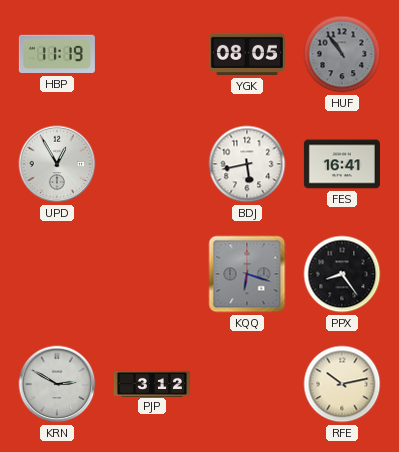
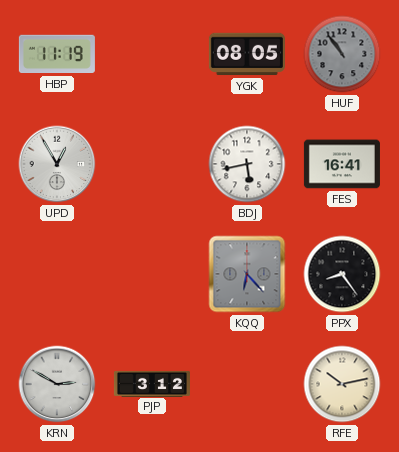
KQQ: 6:18 -> 6:23
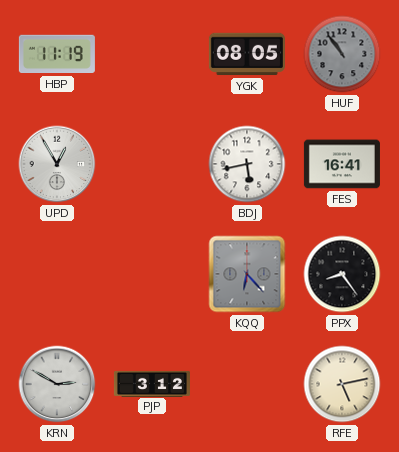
RFE: 10:13 -> 5:13
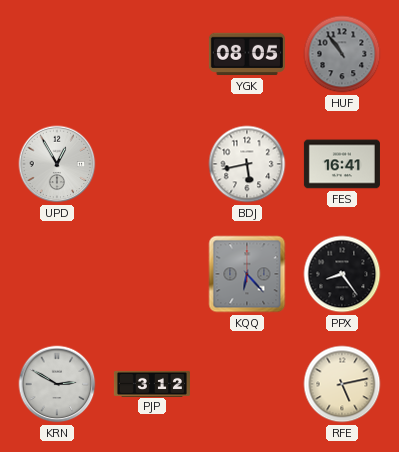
HBP: 11:19 -> none
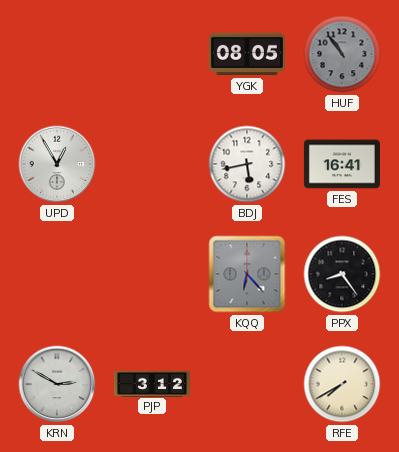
RFE: 5:13 -> 7:40
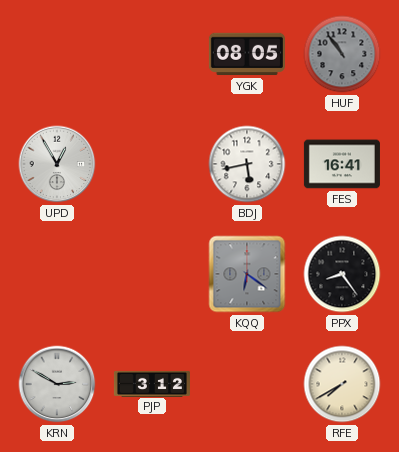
KQQ: 6:23 -> 6:21
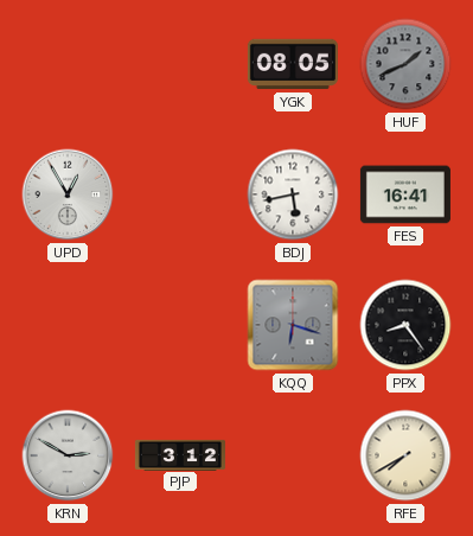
HUF: 10:54 -> 1:41
KQQ: 6:21 -> 6:18
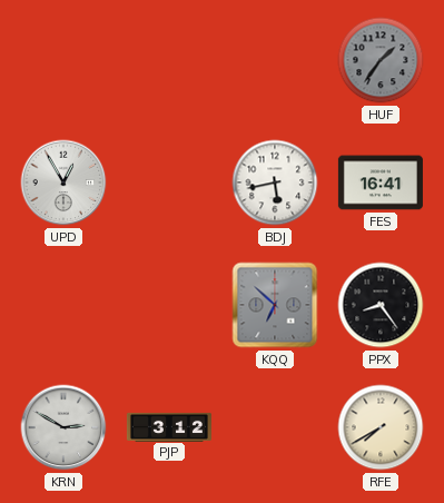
YGK: 08:05 -> none
HUF: 1:41 -> 1:36
KQQ: 6:18 -> 6:52
